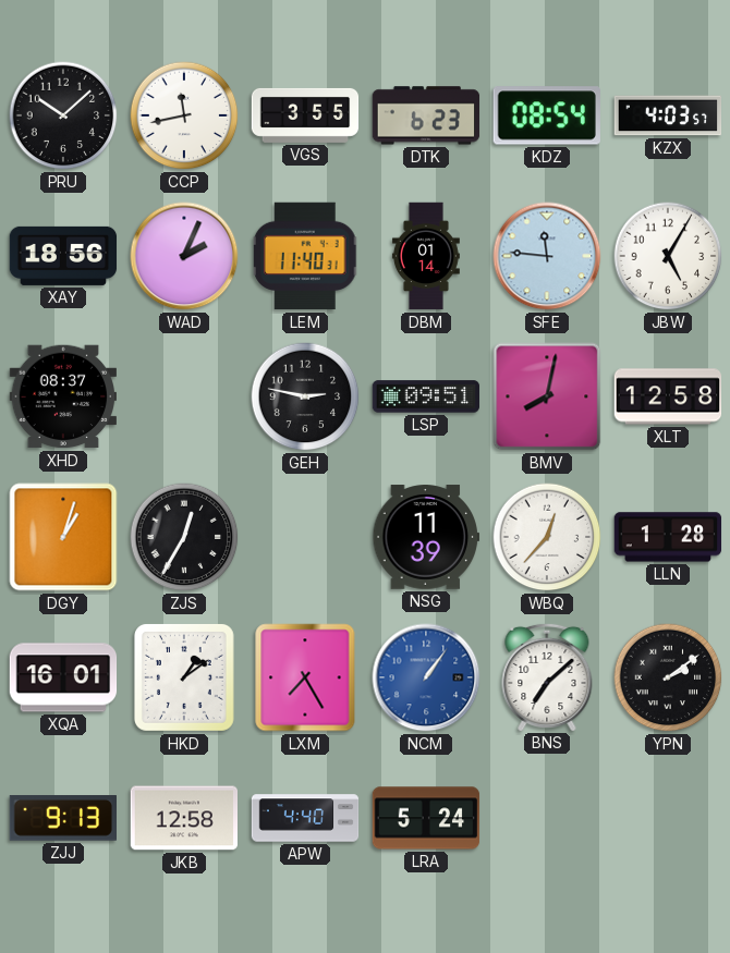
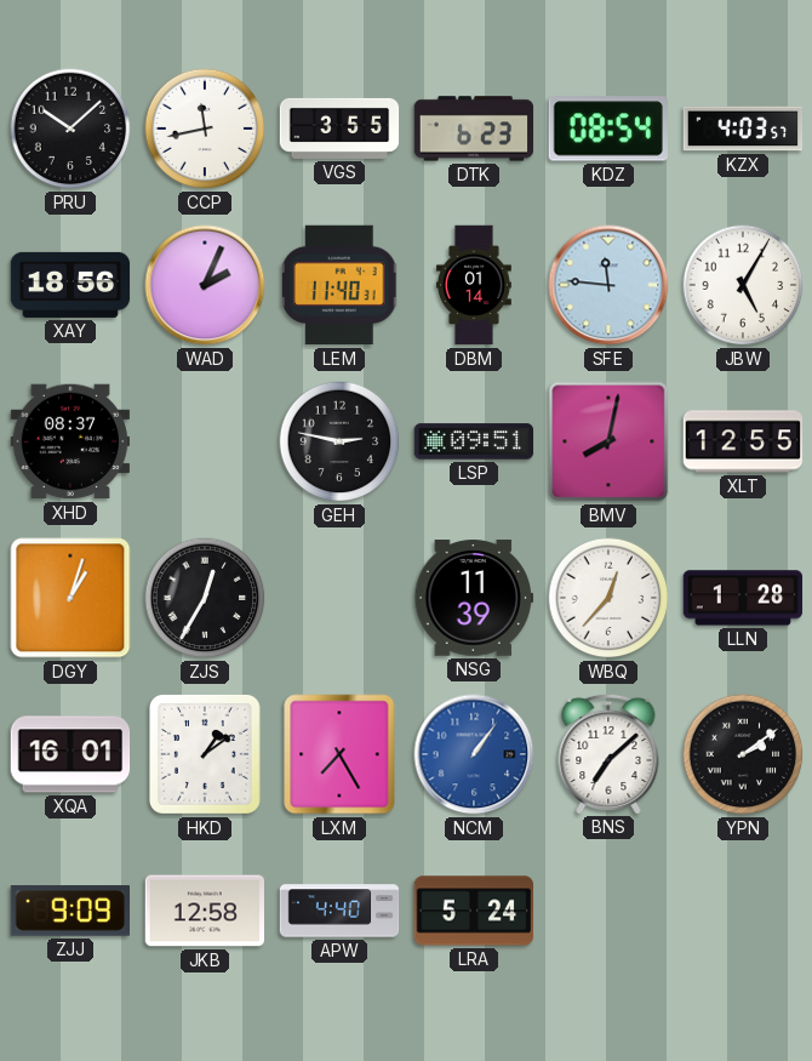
XLT: 12:58 -> 12:55
ZJJ: 9:13 -> 9:09
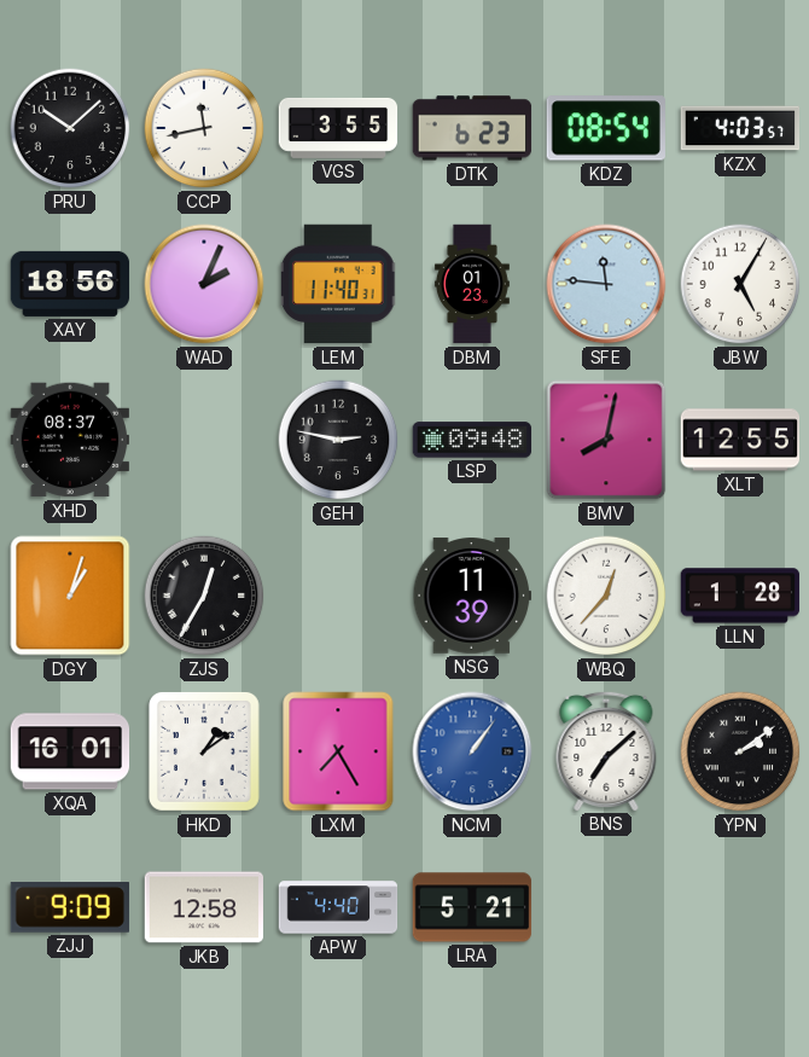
DBM: 01:14 -> 01:23
LSP: 09:51 -> 09:48
LRA: 5:24 -> 5:21
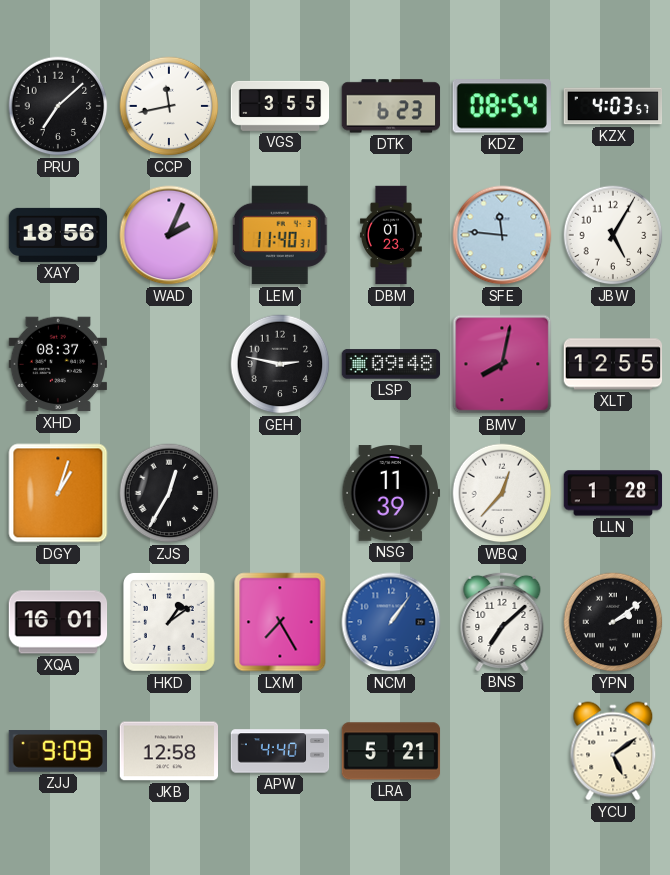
PRU: 10:08 -> 7:08
YCU: none -> 5:09
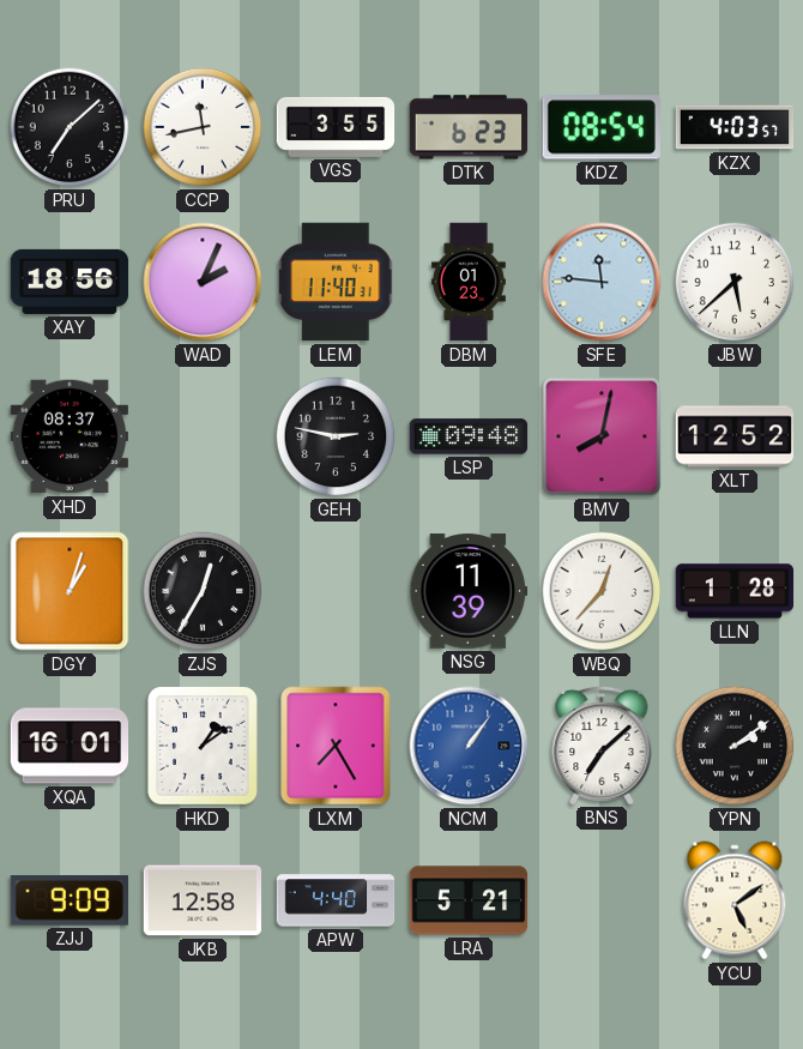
JBW: 5:05 -> 5:38
XLT: 12:55 -> 12:52
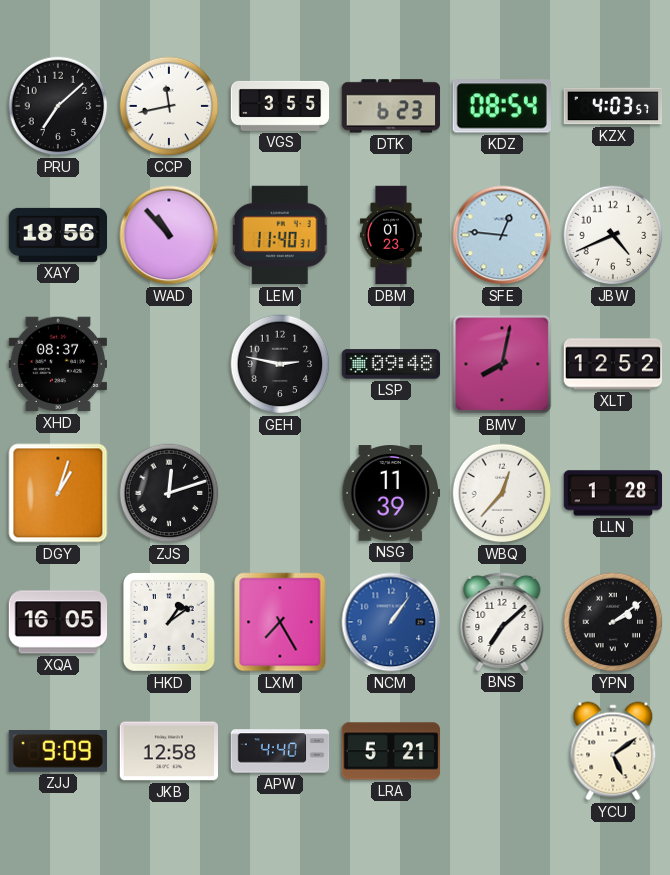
WAD: 2:04 -> 10:53
SFE: 11:46 -> 12:46
JBW: 5:38 -> 4:41
ZJS: 12:35 -> 12:12
XQA: 16:01 -> 16:05
